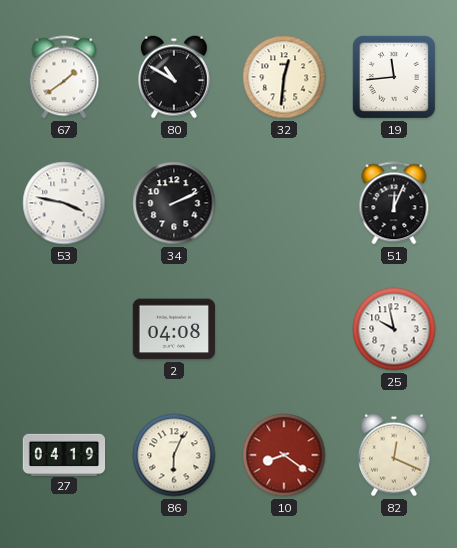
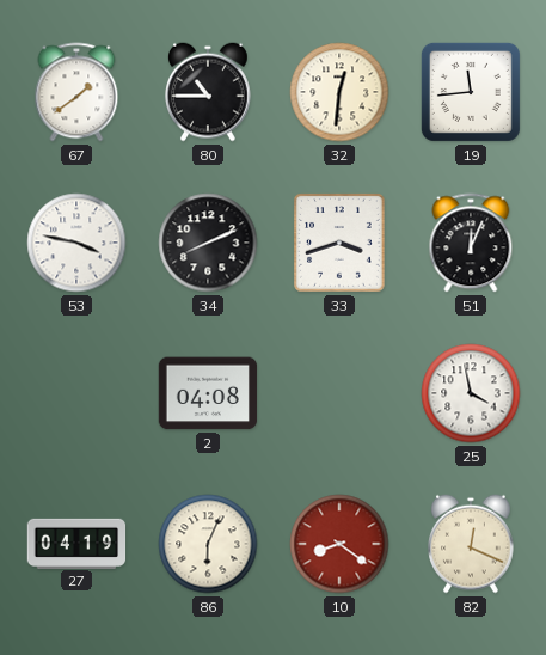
80: 10:50 -> 10:45
34: 2:11 -> 8:11
33: none -> 3:42
25: 9:58 -> 3:58
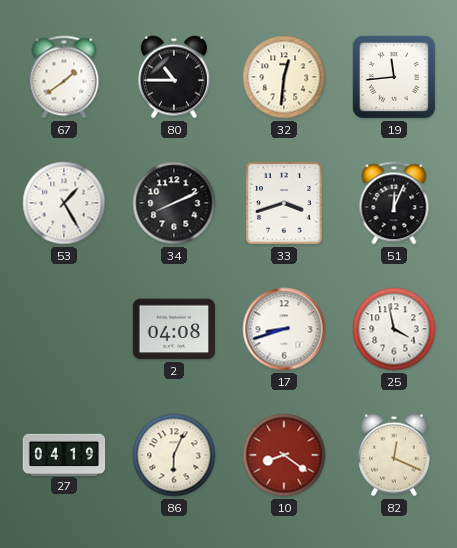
53: 3:47 -> 1:25
17: none -> 8:42
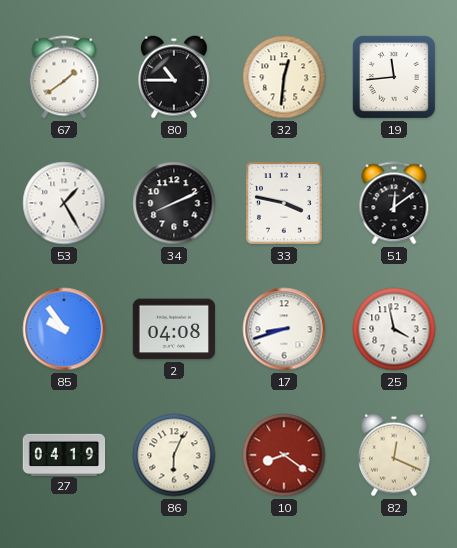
33: 3:42 -> 3:47
51: 12:04 -> 12:09
85: none -> 9:54
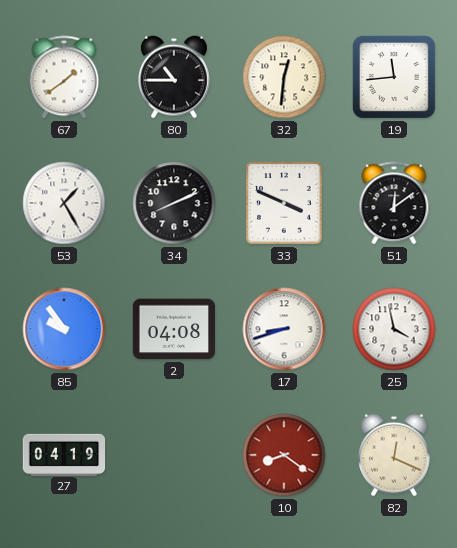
33: 3:47 -> 3:49
86: 6:04 -> none
